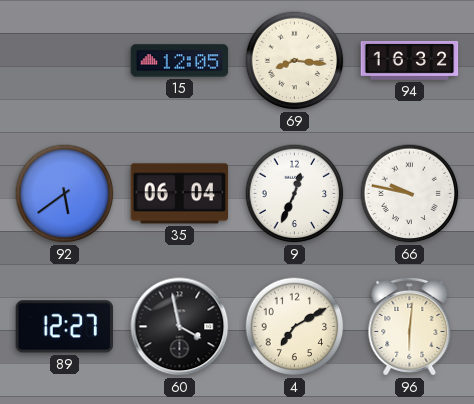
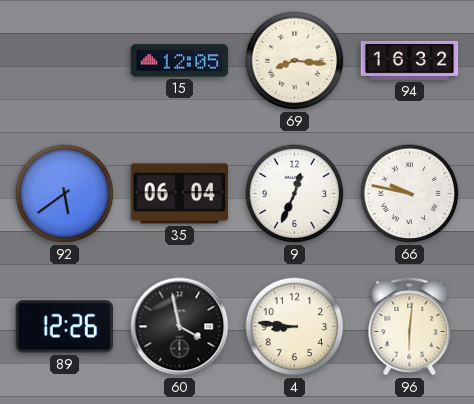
89: 12:27 -> 12:26
4: 7:10 -> 8:46
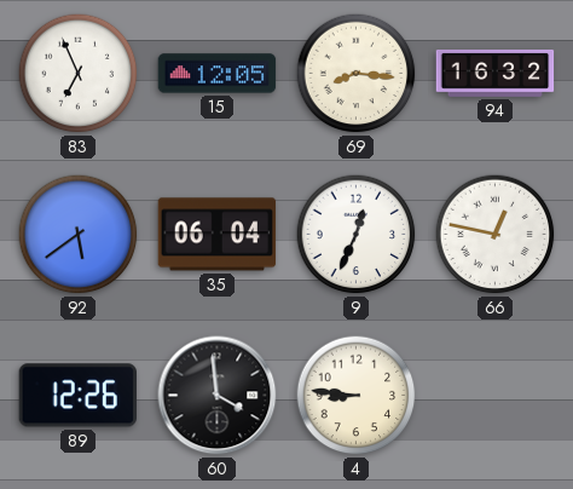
83: none -> 6:56
66: 9:47 -> 12:47
60: 3:58 -> 3:59
96: 6:01 -> none
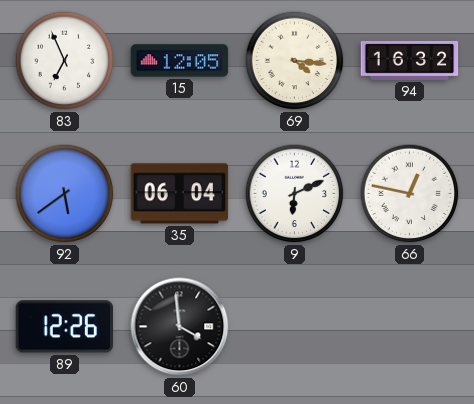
69: 8:16 -> 4:16
9: 12:34 -> 6:11
4: 8:46 -> none
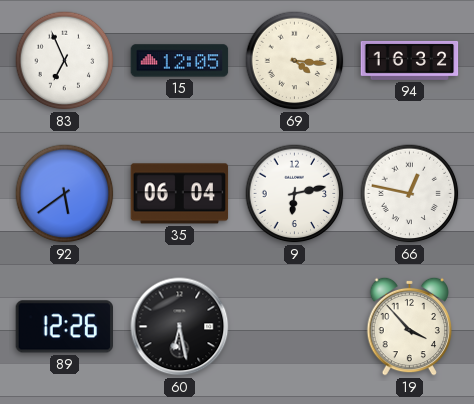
9: 6:11 -> 6:13
60: 3:59 -> 6:28
19: none -> 3:53
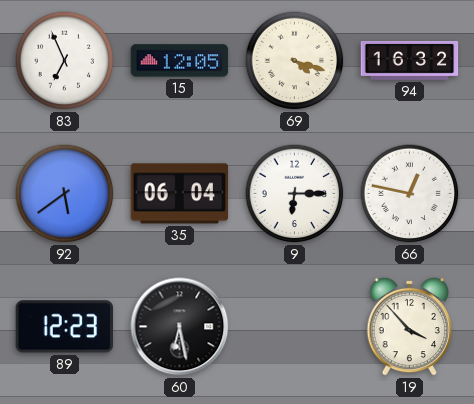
69: 4:16 -> 4:18
9: 6:13 -> 6:15
89: 12:26 -> 12:23
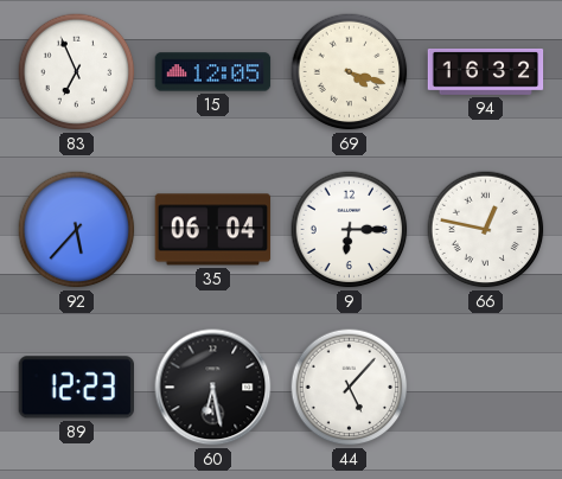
92: 5:39 -> 5:37
44: none -> 5:07
19: 3:53 -> none
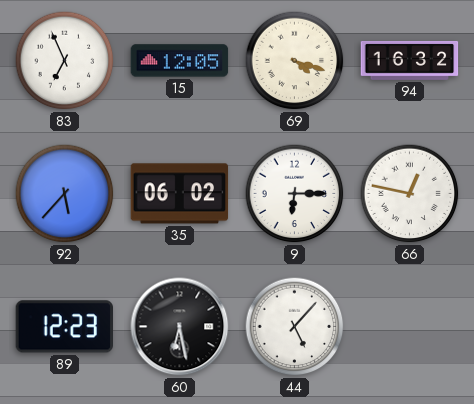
35: 06:04 -> 06:02
